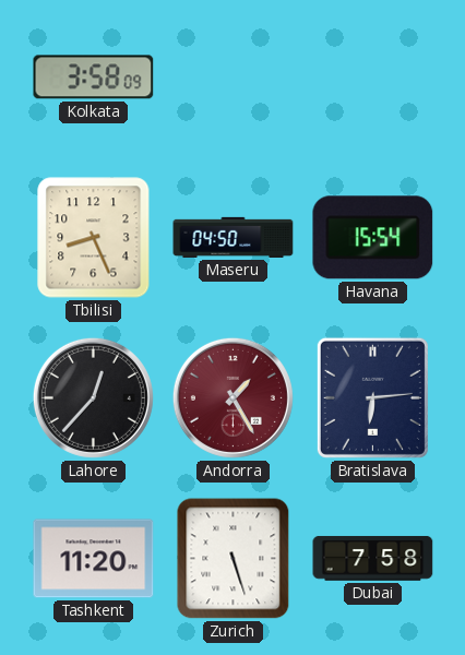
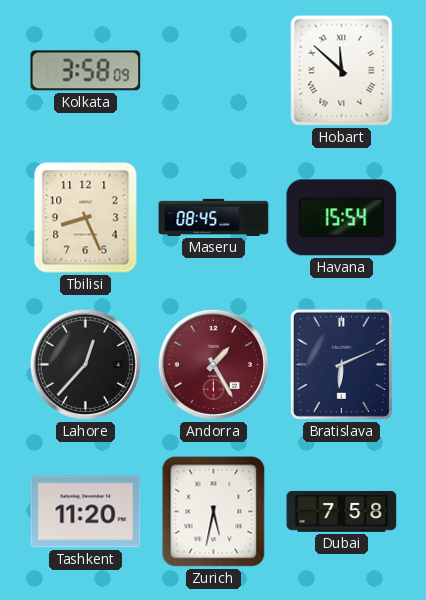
Hobart: none -> 11:52
Maseru: 04:50 -> 08:45
Bratislava: 6:14 -> 6:11
Zurich: 5:27 -> 5:32
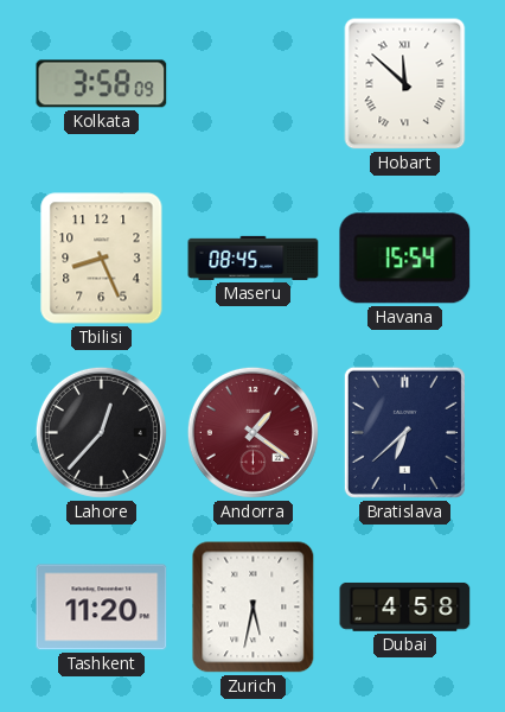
Andorra: 1:25 -> 1:21
Bratislava: 6:11 -> 6:38
Dubai: 7:58 -> 4:58
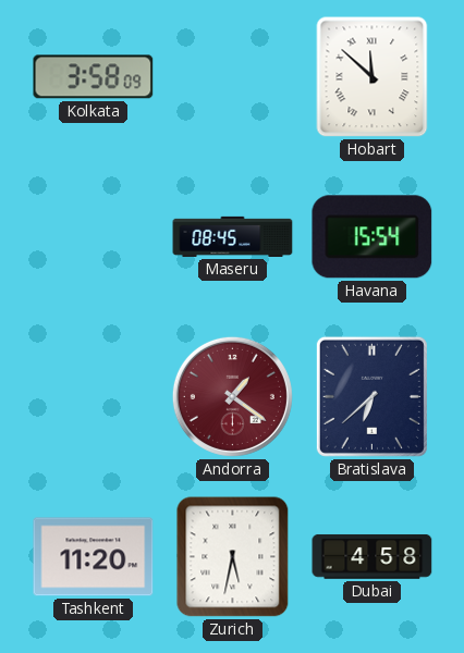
Tbilisi: 8:26 -> none
Lahore: 12:37 -> none
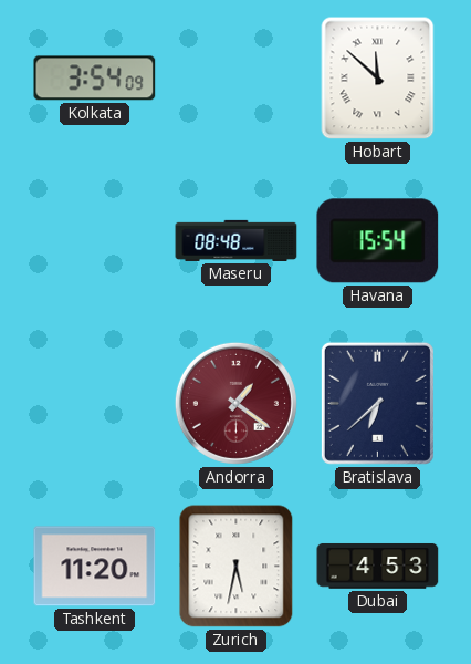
Kolkata: 3:58 -> 3:54
Maseru: 08:45 -> 08:48
Dubai: 4:58 -> 4:53
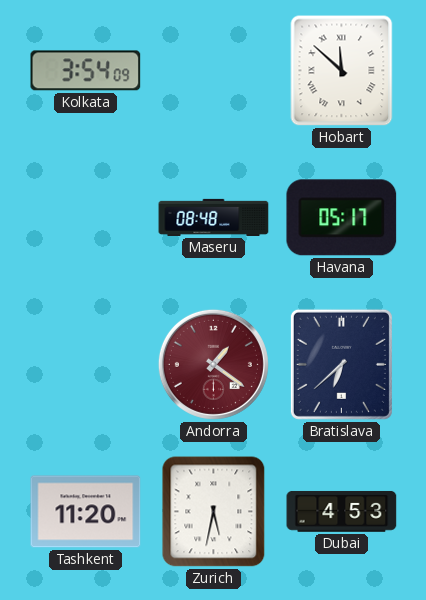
Havana: 15:54 -> 05:17
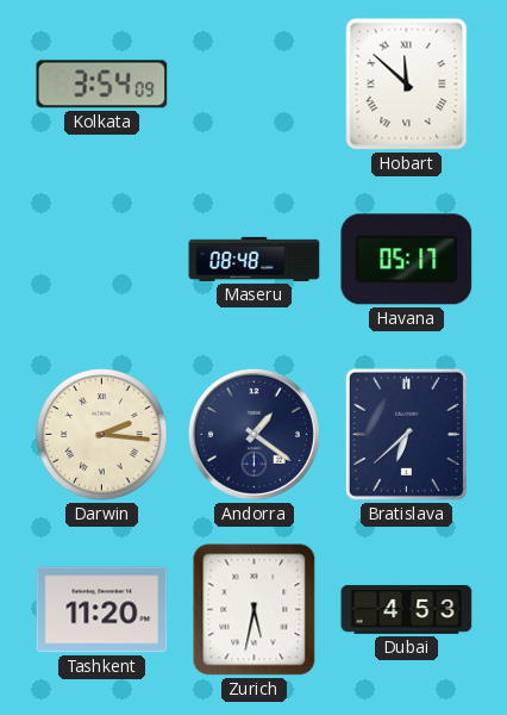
Darwin: none -> 2:16
Andorra dial: burgundy -> navy
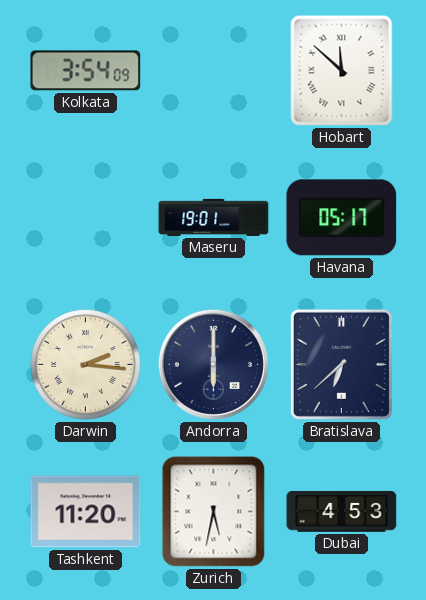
Maseru: 08:48 -> 19:01
Andorra: 1:21 -> 6:00
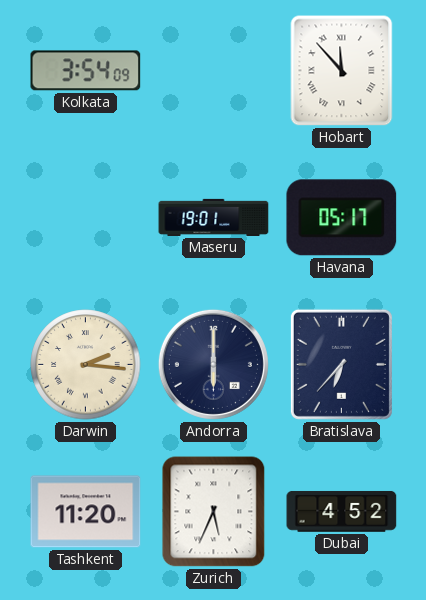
Hobart: 11:52 -> 11:53
Bratislava: 6:38 -> 6:37
Zurich: 5:32 -> 5:34
Dubai: 4:53 -> 4:52
